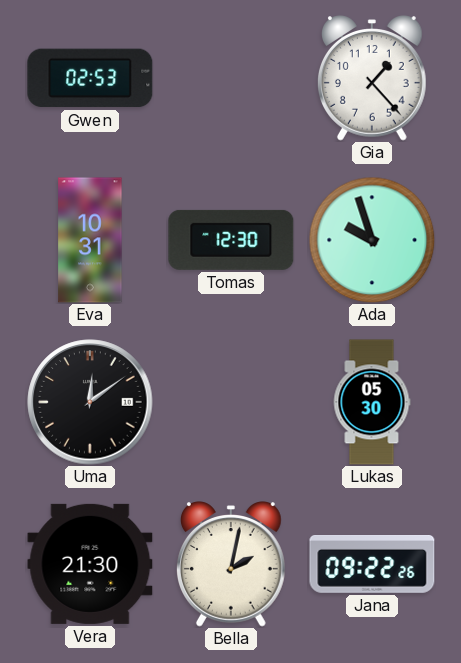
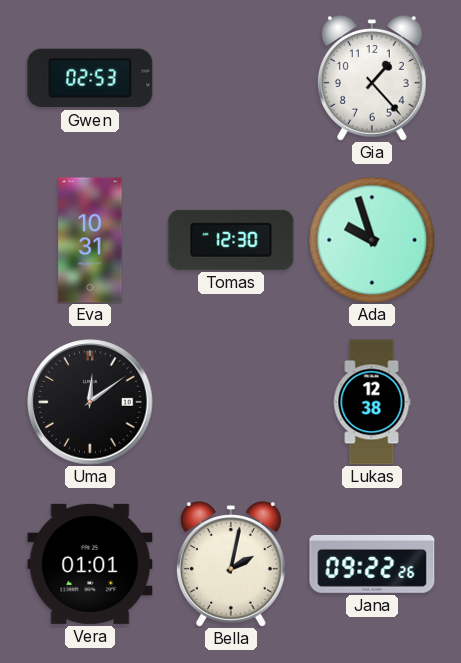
Lukas: 05:30 -> 12:38
Vera: 21:30 -> 01:01
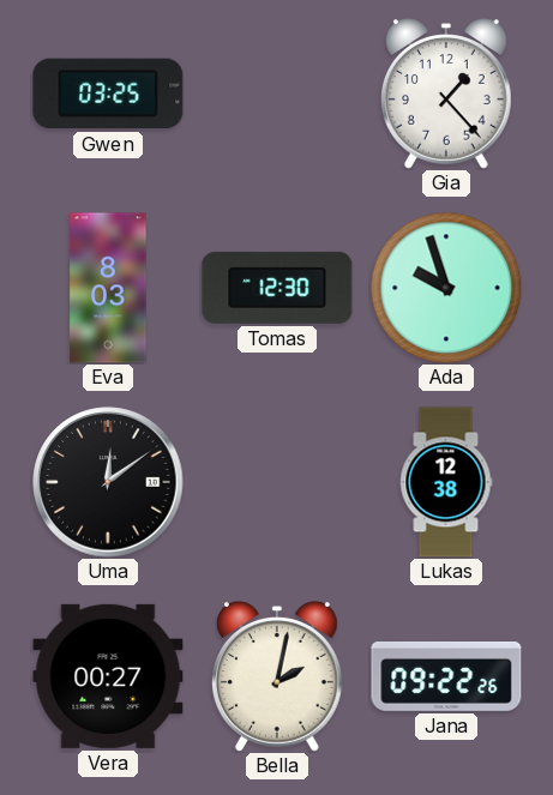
Gwen: 02:53 -> 03:25
Eva: 10:31 -> 8:03
Vera: 01:01 -> 00:27
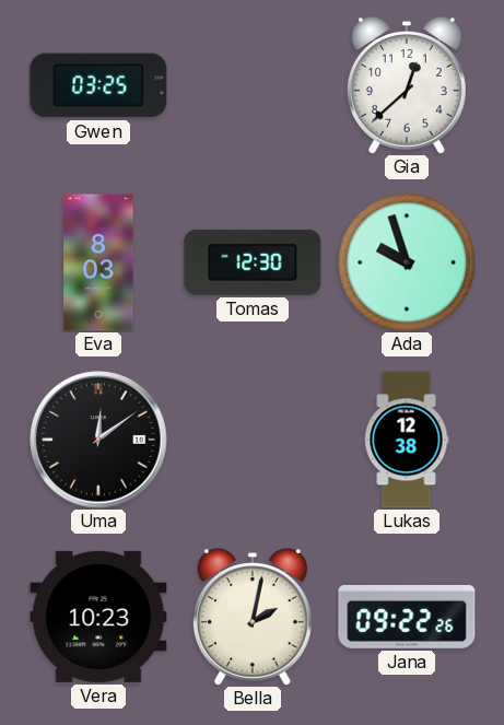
Gia: 1:23 -> 12:38
Vera: 00:27 -> 10:23
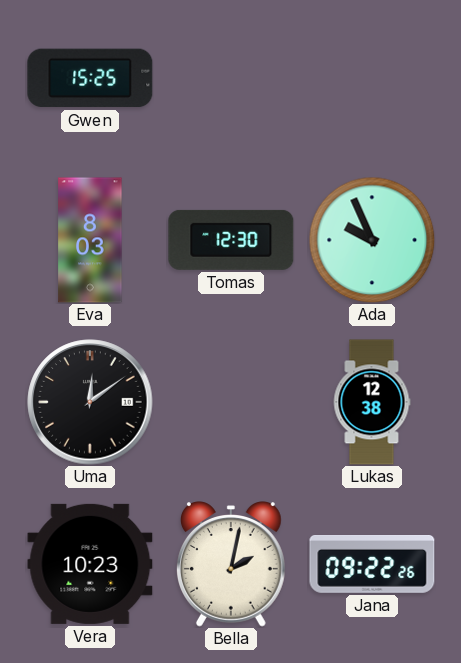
Gwen: 03:25 -> 15:25
Gia: 12:38 -> none
Ada: 9:57 -> 9:56
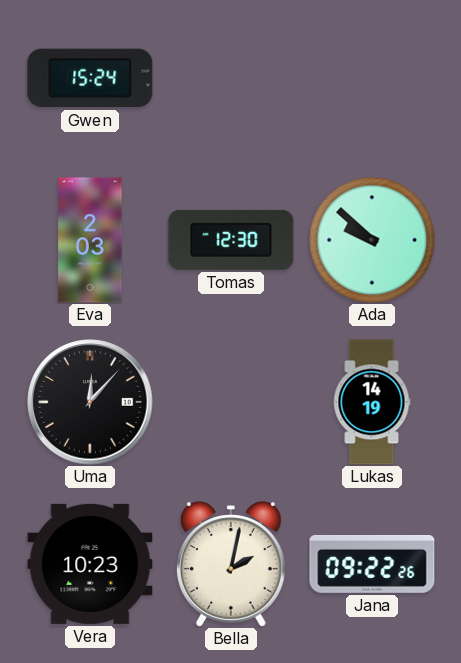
Gwen: 15:25 -> 15:24
Eva: 8:03 -> 2:03
Ada: 9:56 -> 9:52
Uma: 12:09 -> 12:07
Lukas: 12:38 -> 14:19
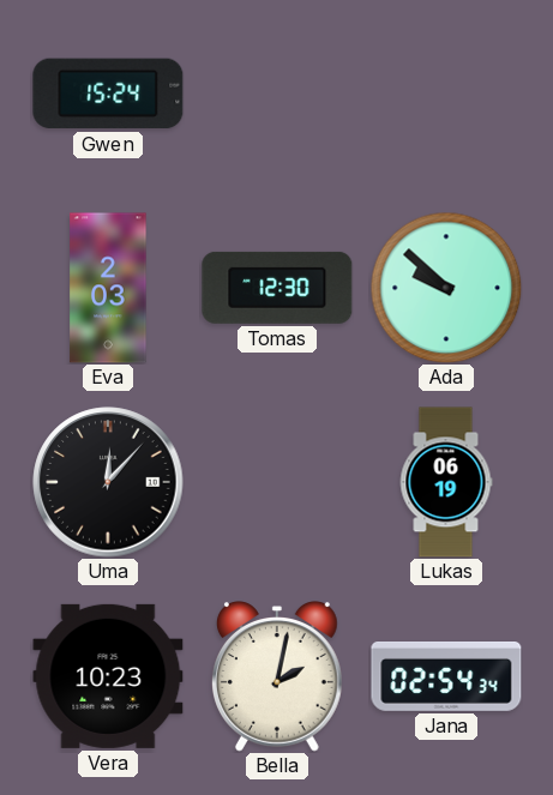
Lukas: 14:19 -> 06:19
Jana: 09:22 -> 02:54
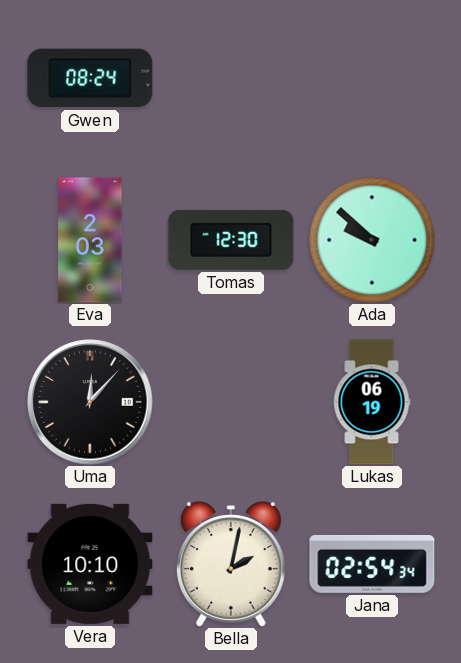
Gwen: 15:24 -> 08:24
Vera: 10:23 -> 10:10
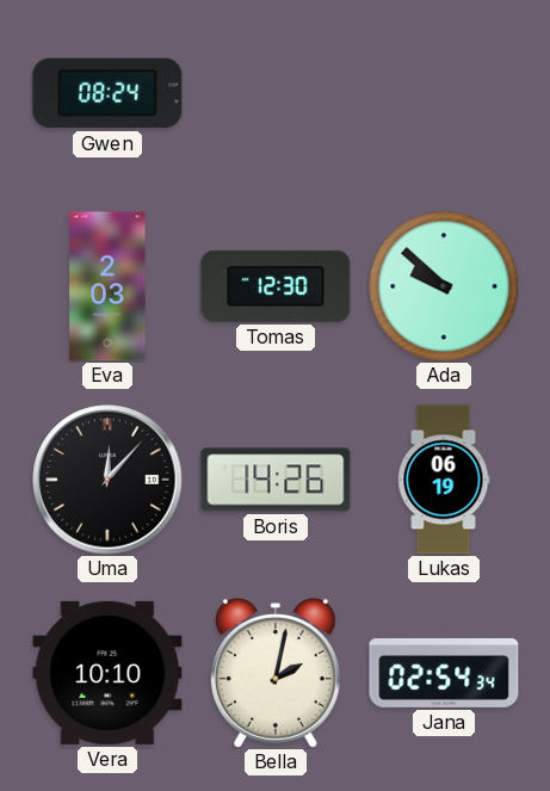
Boris: none -> 14:26
